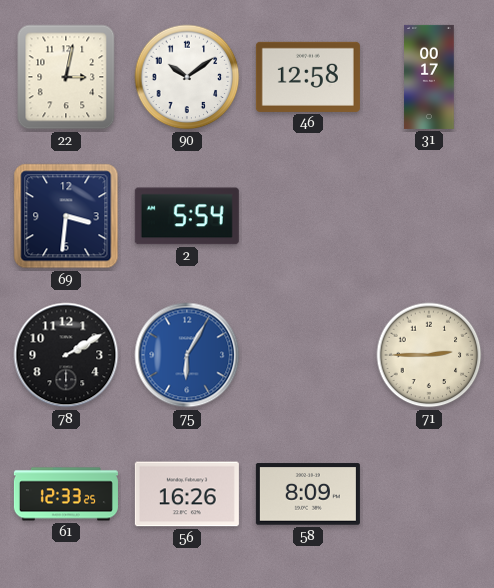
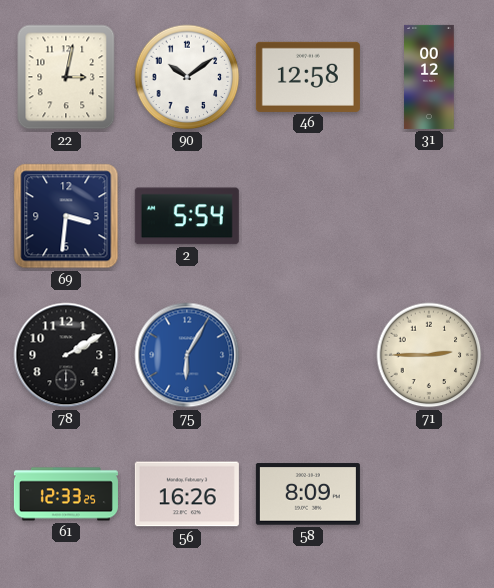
31: 00:17 -> 00:12
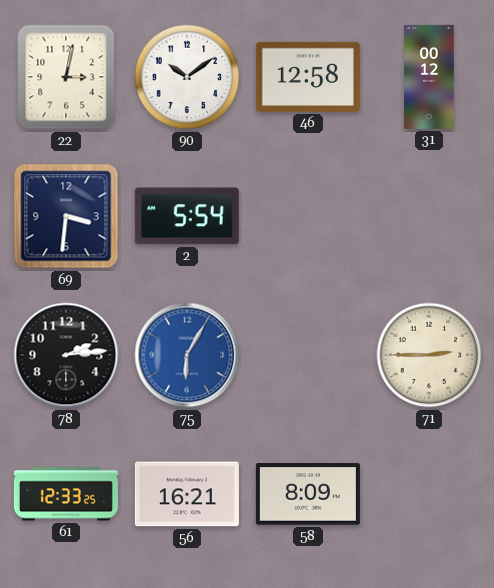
78: 2:10 -> 2:14
56: 16:26 -> 16:21
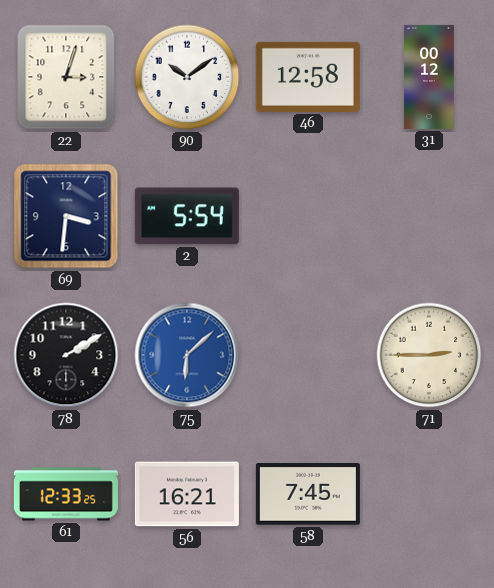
22: 3:02 -> 3:03
78: 2:14 -> 2:10
75: 6:05 -> 6:08
58: 8:09 -> 7:45
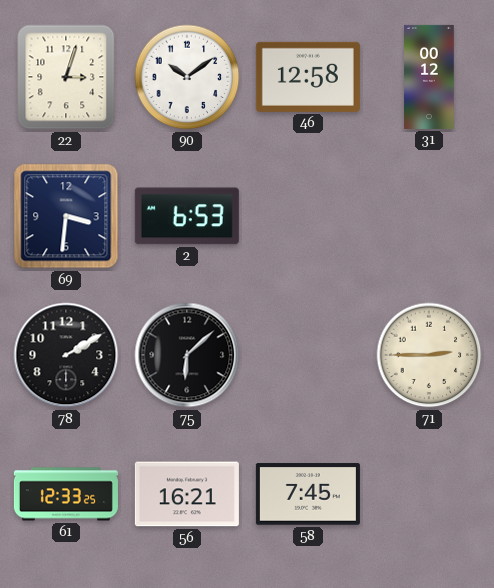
2: 5:54 -> 6:53
75 dial: blue -> black
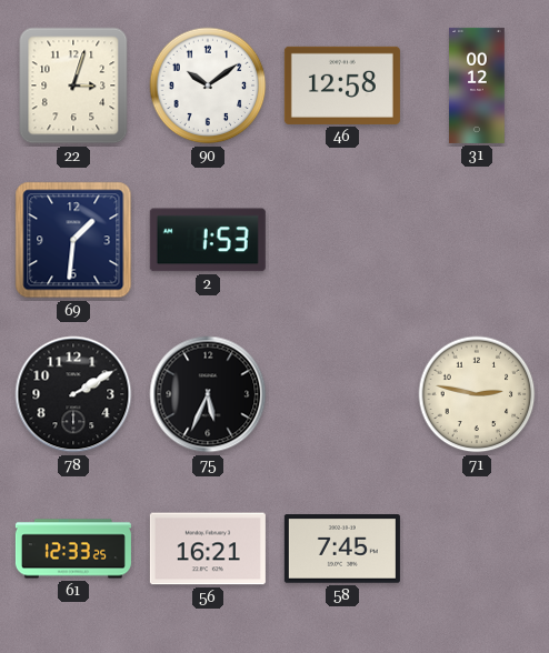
69: 3:31 -> 1:31
2: 6:53 -> 1:53
75: 6:08 -> 5:34
71: 2:45 -> 2:47
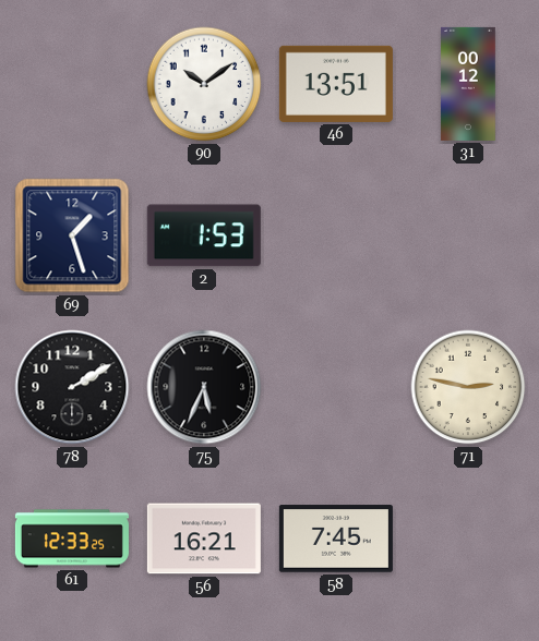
22: 3:03 -> none
46: 12:58 -> 13:51
69: 1:31 -> 1:27
